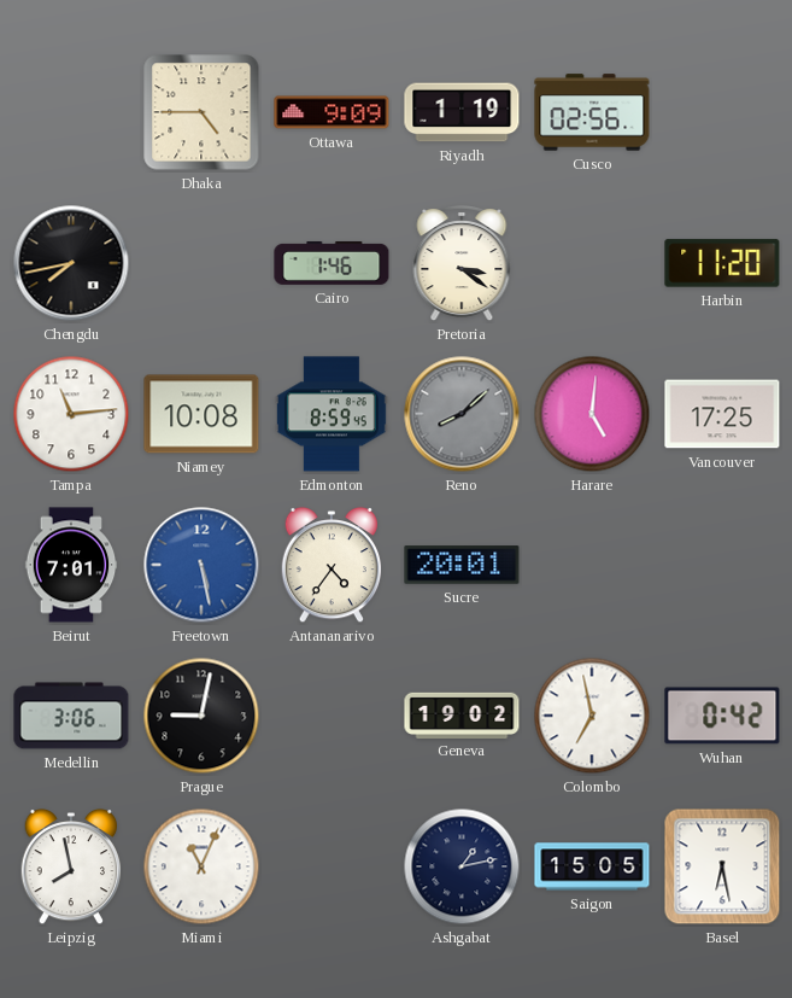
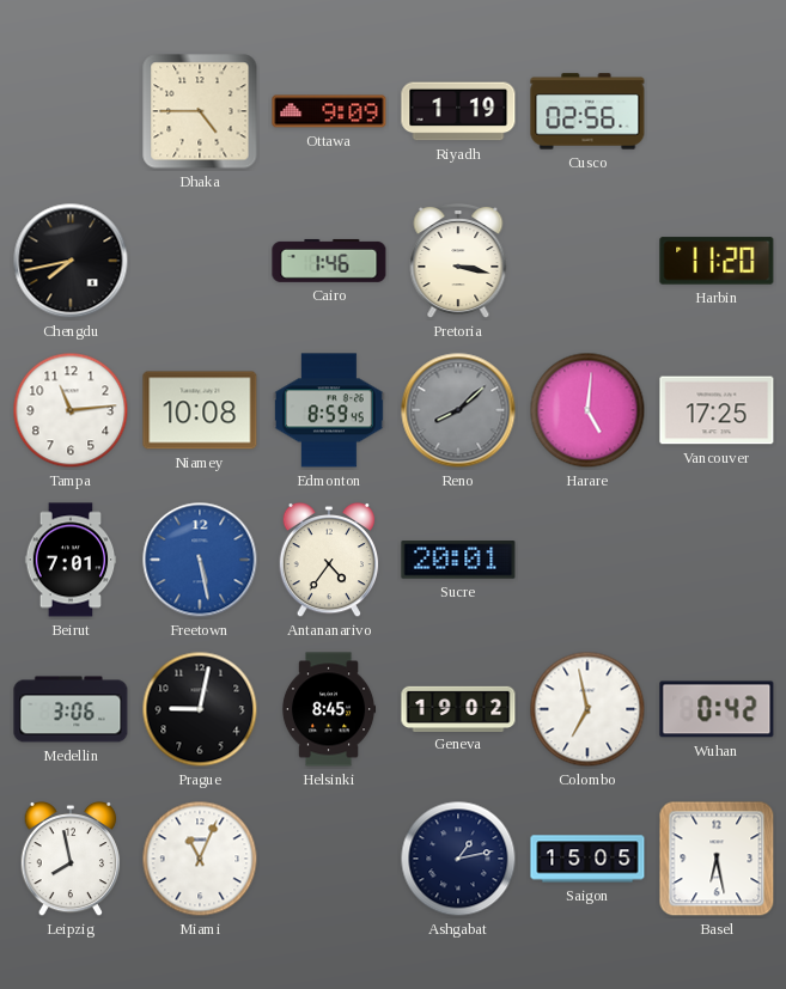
Pretoria: 3:21 -> 3:17
Helsinki: none -> 8:45
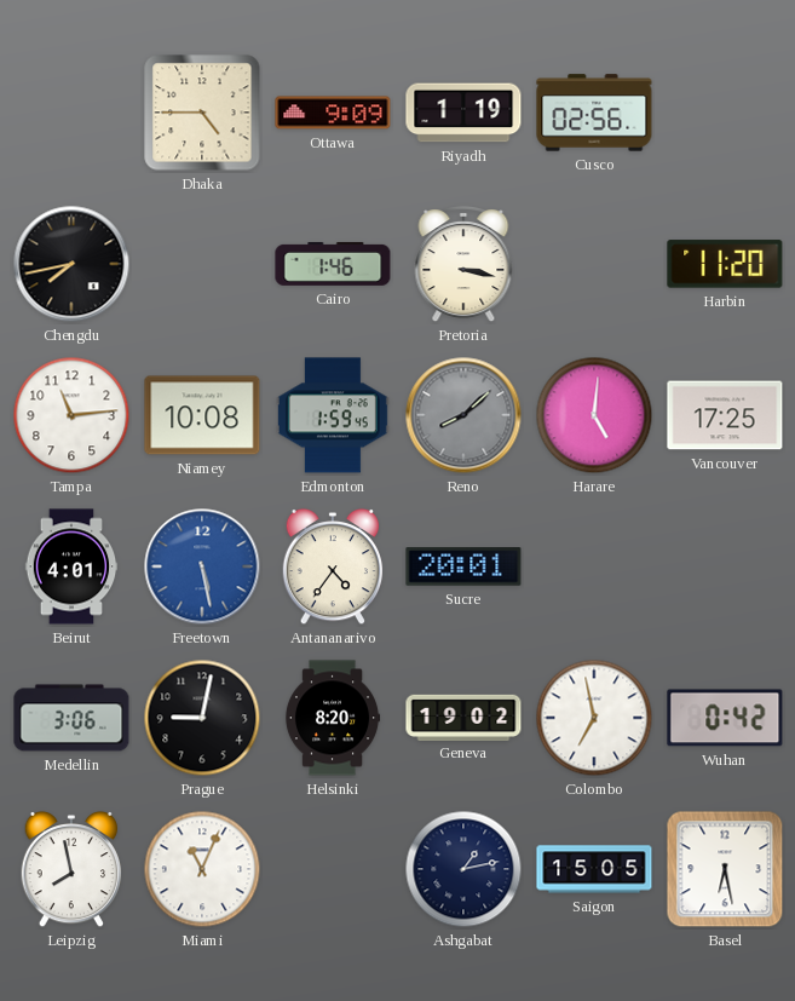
Edmonton: 8:59 -> 1:59
Beirut: 7:01 -> 4:01
Helsinki: 8:45 -> 8:20
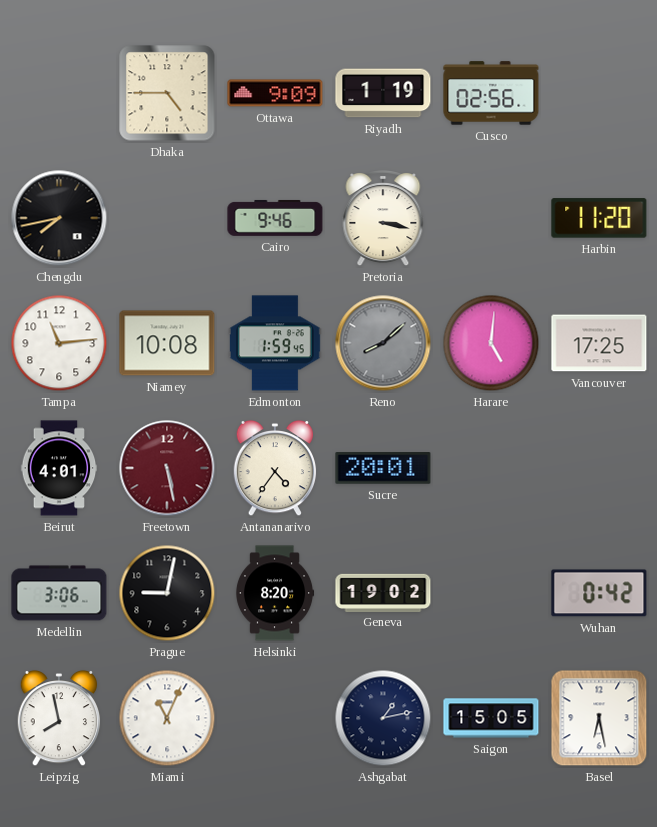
Cairo: 1:46 -> 9:46
Freetown dial: blue -> burgundy
Colombo: 6:58 -> none
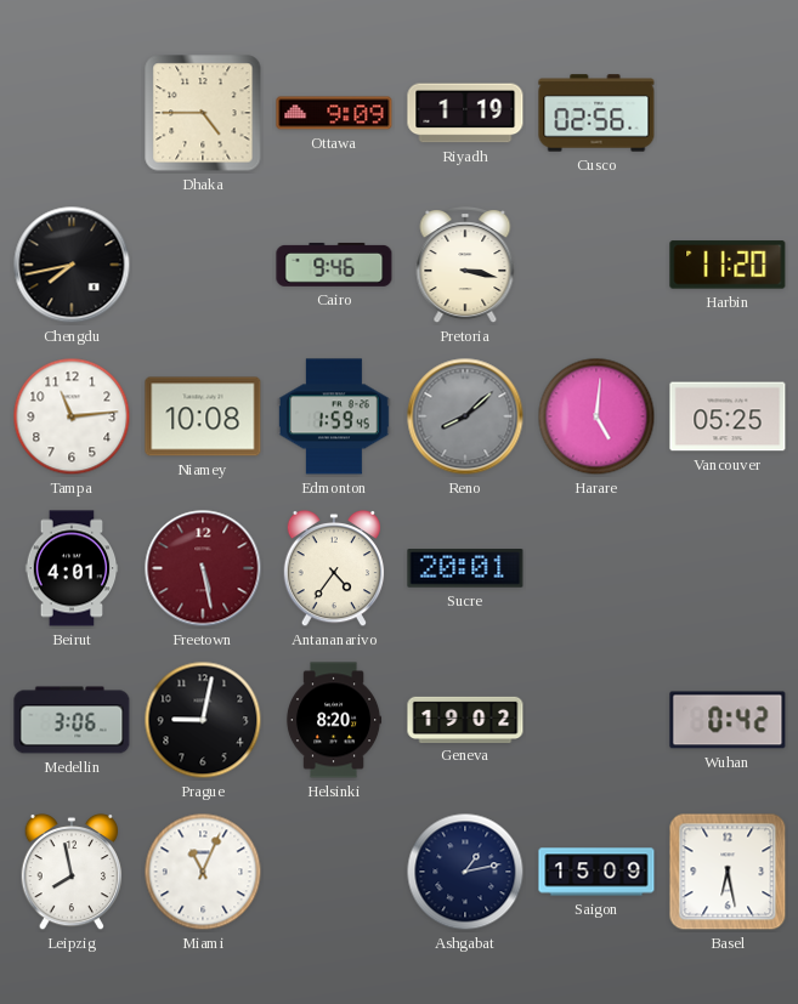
Vancouver: 17:25 -> 05:25
Saigon: 15:05 -> 15:09
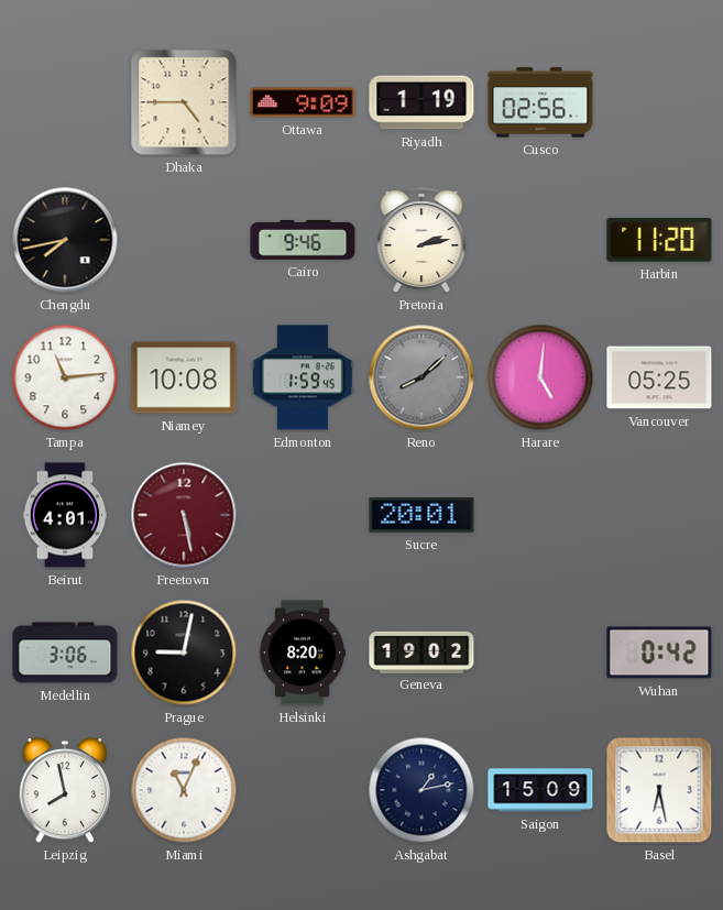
Pretoria: 3:17 -> 2:13
Antananarivo: 4:36 -> none
